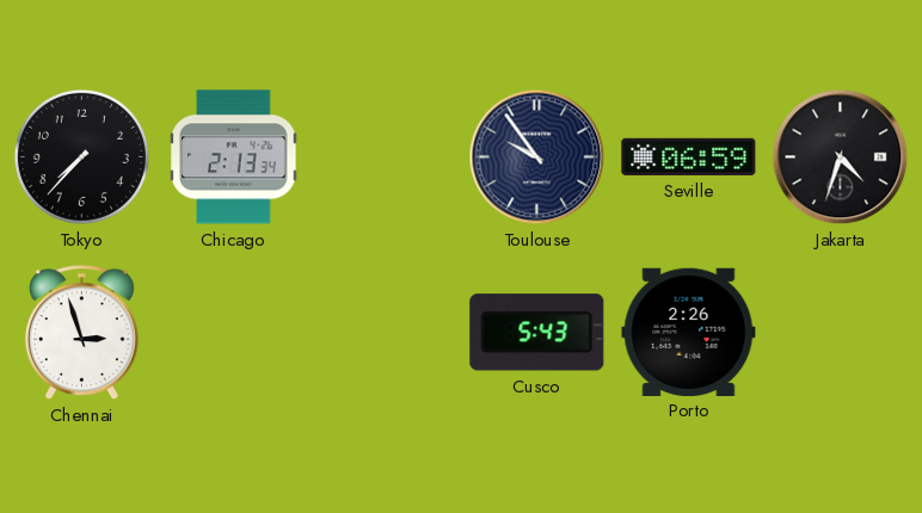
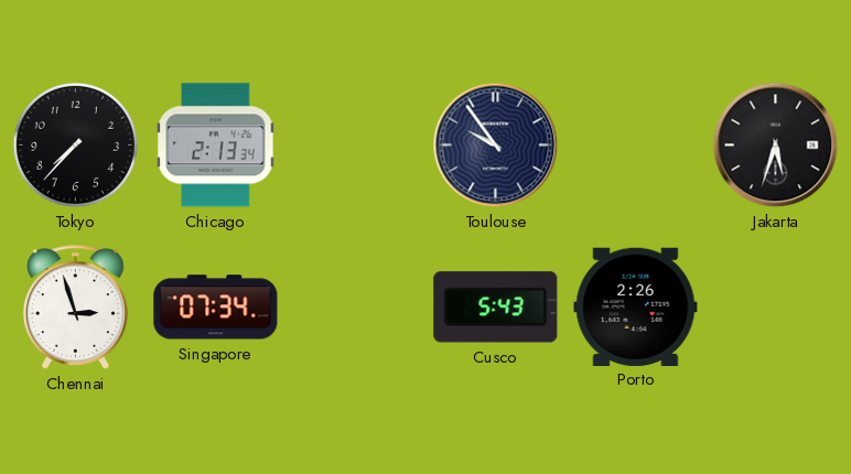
Seville: 06:59 -> none
Jakarta: 4:33 -> 5:33
Singapore: none -> 07:34
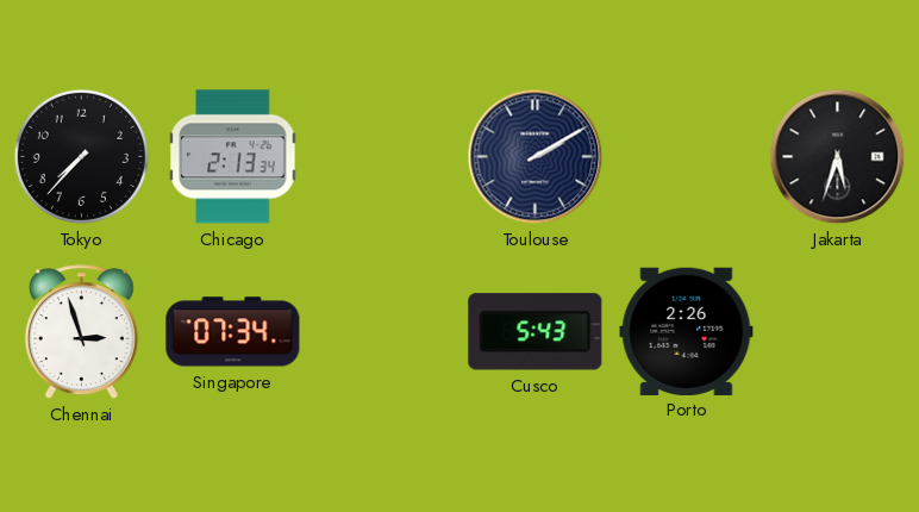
Toulouse: 9:54 -> 2:10
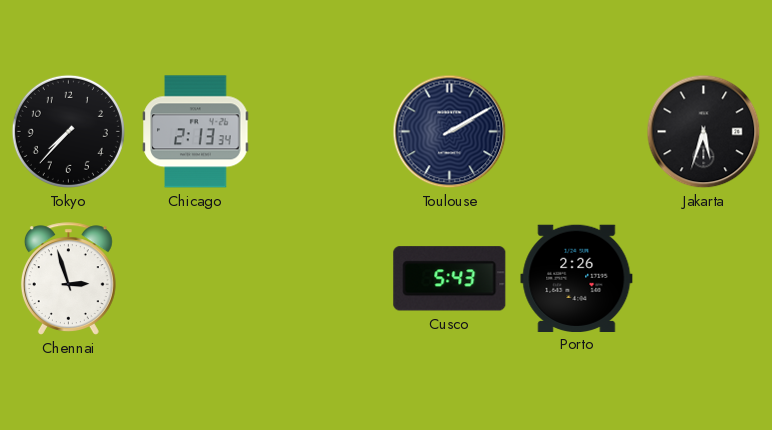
Singapore: 07:34 -> none
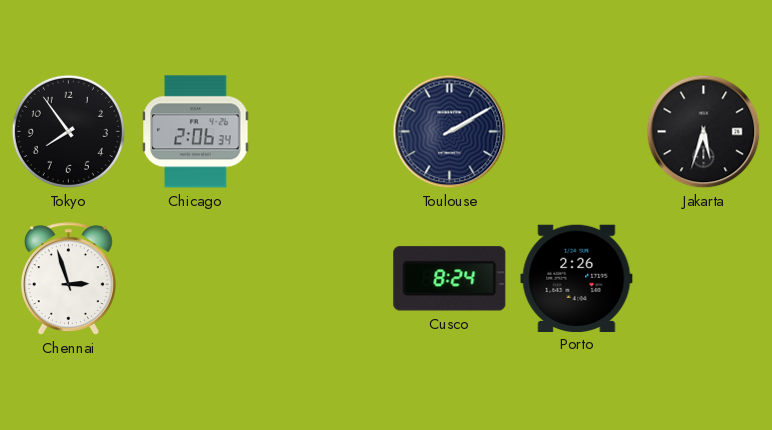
Tokyo: 7:37 -> 7:54
Chicago: 2:13 -> 2:06
Cusco: 5:43 -> 8:24
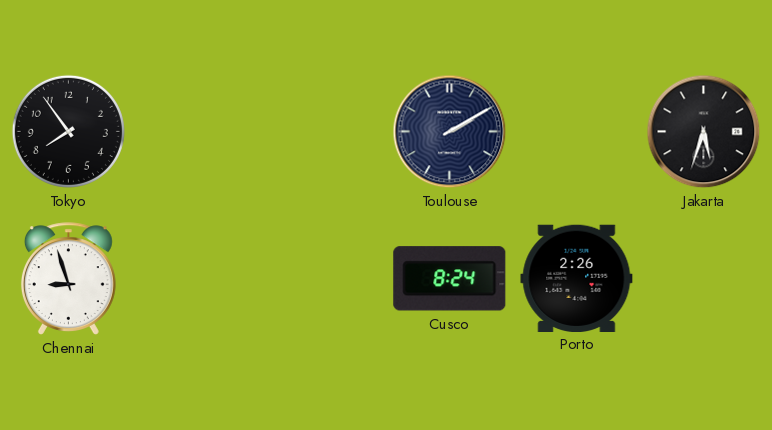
Chicago: 2:06 -> none
Chennai: 2:57 -> 8:57
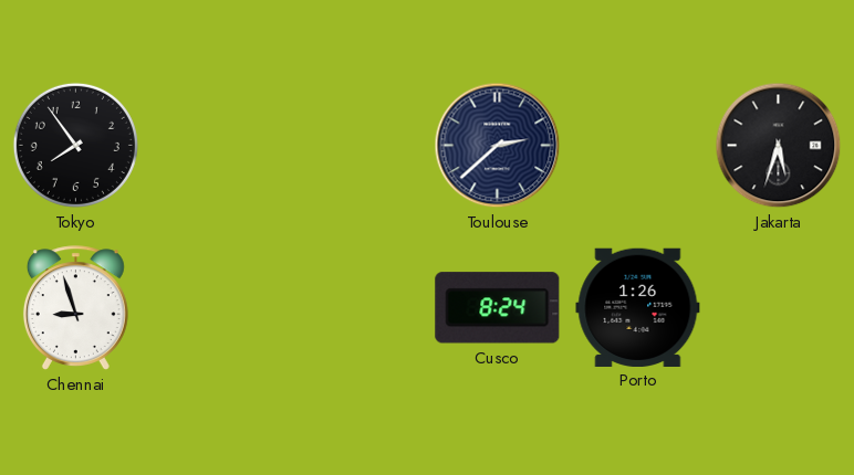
Toulouse: 2:10 -> 2:38
Porto: 2:26 -> 1:26
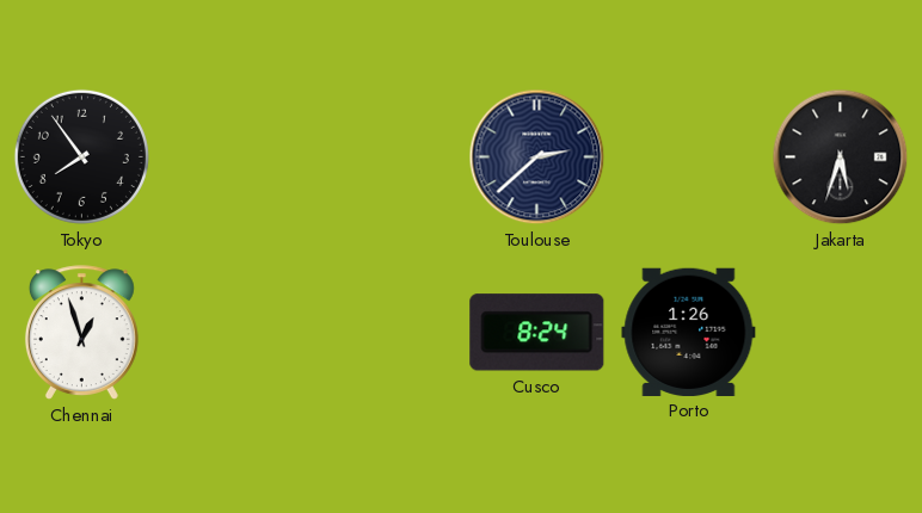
Chennai: 8:57 -> 12:57
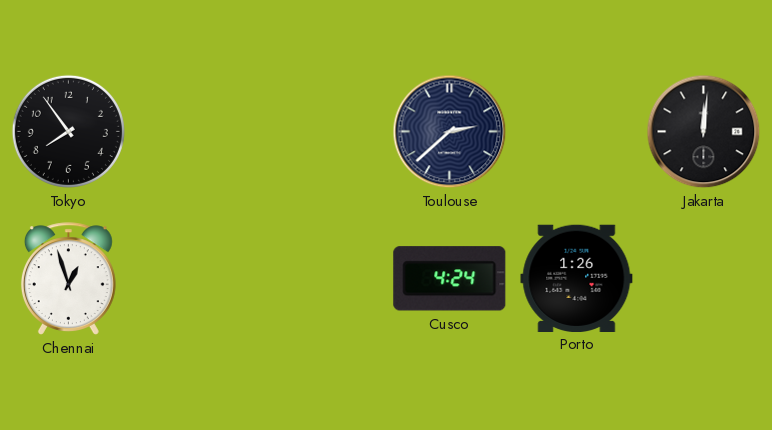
Jakarta: 5:33 -> 12:01
Cusco: 8:24 -> 4:24
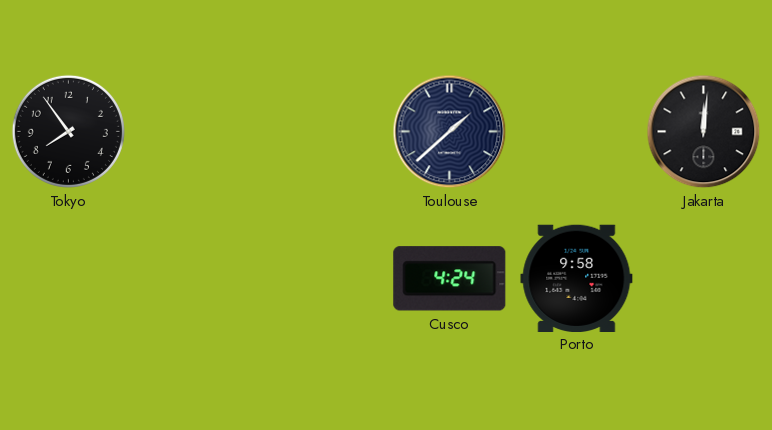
Toulouse: 2:38 -> 1:38
Chennai: 12:57 -> none
Porto: 1:26 -> 9:58
